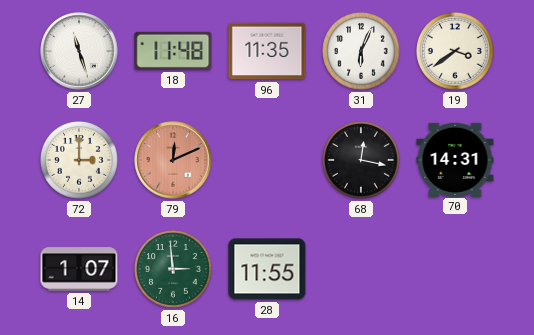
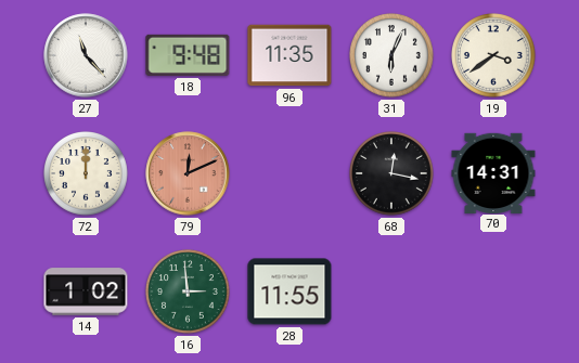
27: 11:27 -> 11:23
18: 11:48 -> 9:48
72: 3:00 -> 12:00
14: 1:07 -> 1:02
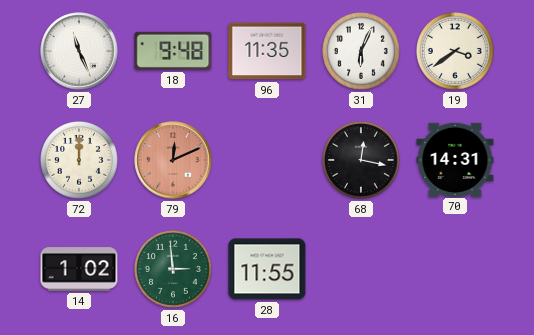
27: 11:23 -> 11:26
